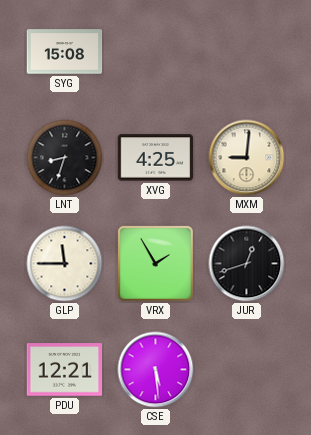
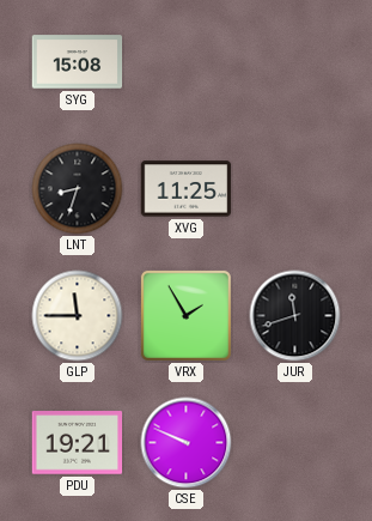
XVG: 4:25 -> 11:25
MXM: 9:01 -> none
JUR: 12:42 -> 11:42
PDU: 12:21 -> 19:21
CSE: 5:29 -> 9:49
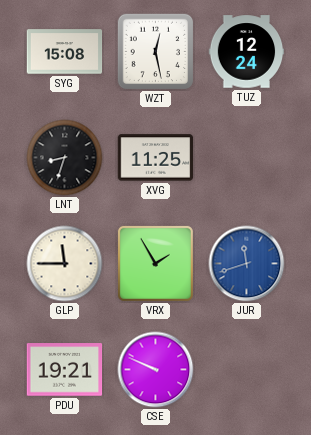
WZT: none -> 12:28
TUZ: none -> 12:24
JUR dial: black -> blue
